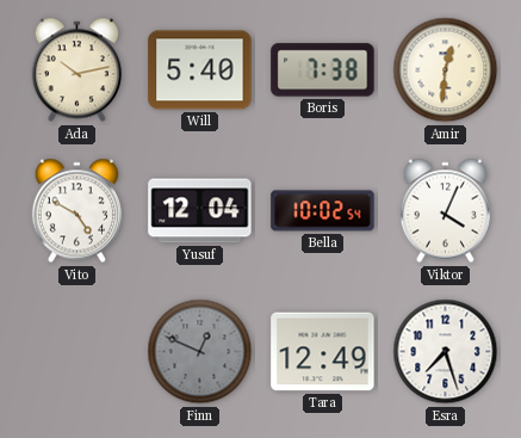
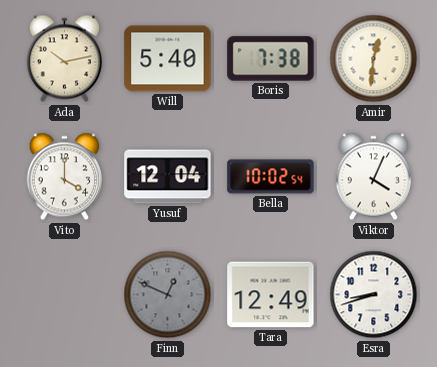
Vito: 4:50 -> 4:00
Esra: 7:27 -> 8:42
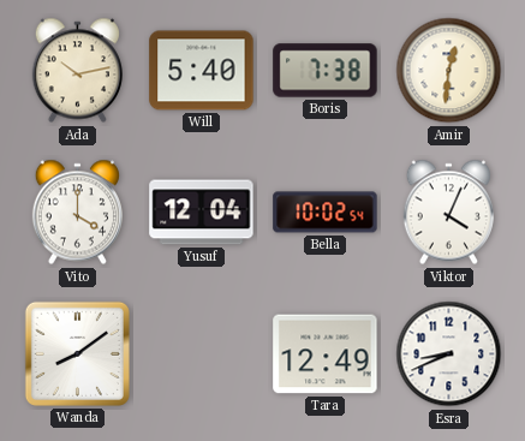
Wanda: none -> 8:09
Finn: 12:49 -> none
Esra: 8:42 -> 8:41
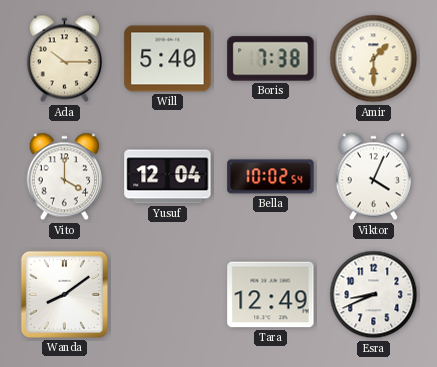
Ada: 10:13 -> 10:15
Amir: 12:31 -> 1:30
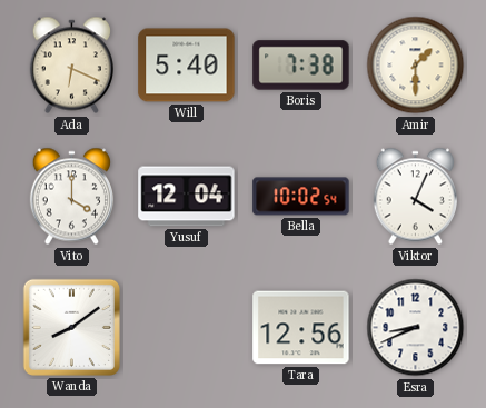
Ada: 10:15 -> 6:19
Tara: 12:49 -> 12:56
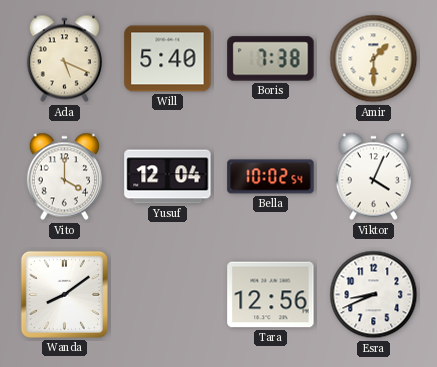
Ada: 6:19 -> 5:19
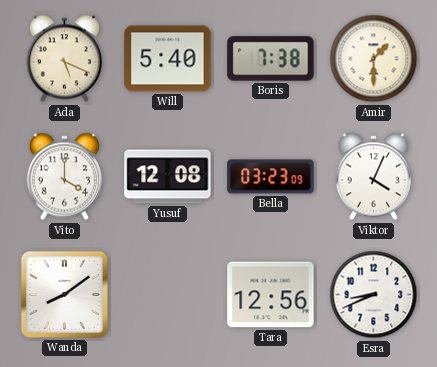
Yusuf: 12:04 -> 12:08
Bella: 10:02 -> 03:23
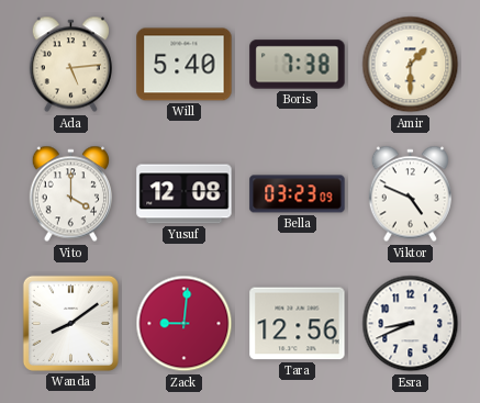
Ada: 5:19 -> 5:14
Viktor: 4:04 -> 4:49
Zack: none -> 9:01
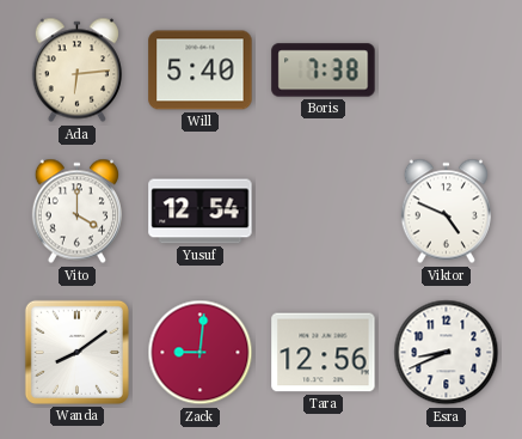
Ada: 5:14 -> 6:14
Amir: 1:30 -> none
Yusuf: 12:08 -> 12:54
Bella: 03:23 -> none
